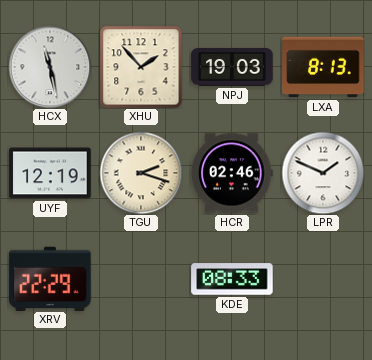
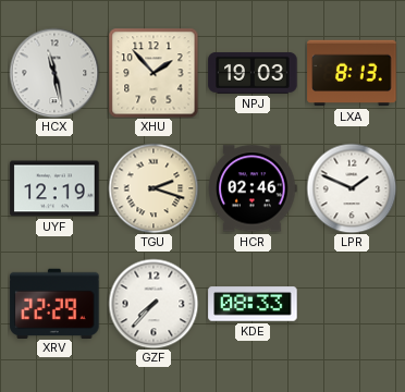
GZF: none -> 7:37
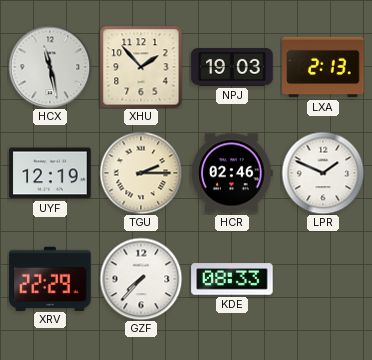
LXA: 8:13 -> 2:13
TGU: 2:18 -> 2:15
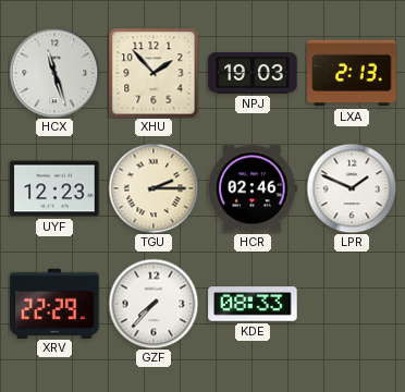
HCX: 11:28 -> 11:27
UYF: 12:19 -> 12:23
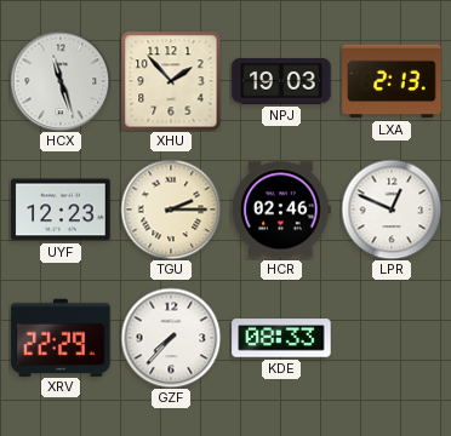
LPR: 1:49 -> 12:49
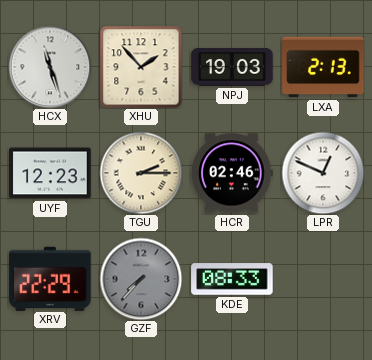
GZF dial: white -> grey
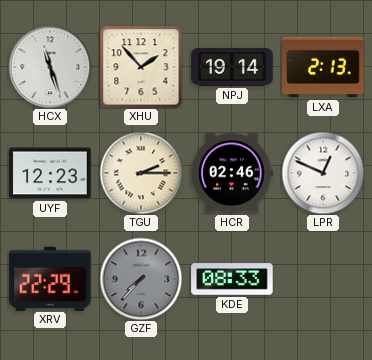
NPJ: 19:03 -> 19:14
